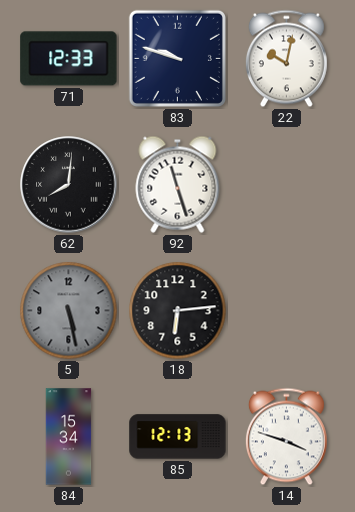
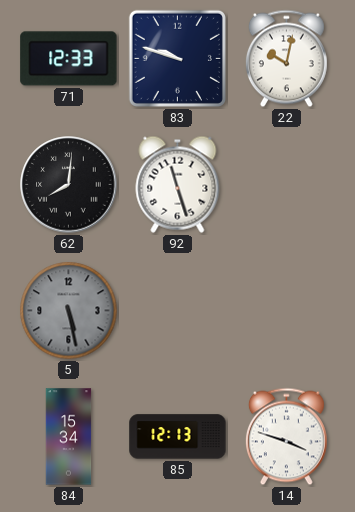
18: 6:14 -> none
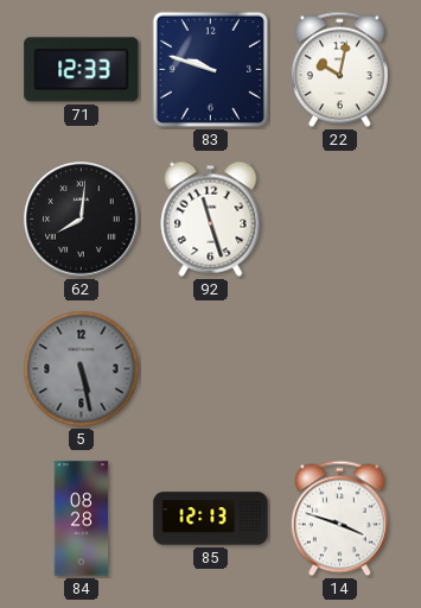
84: 15:34 -> 08:28
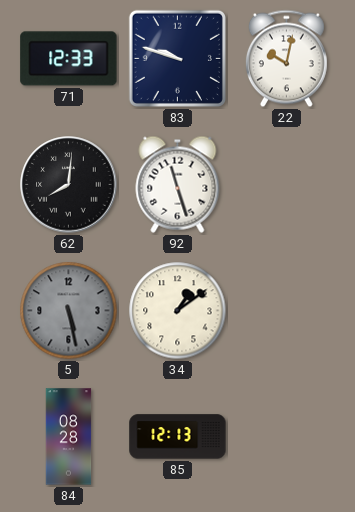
34: none -> 1:09
14: 3:48 -> none
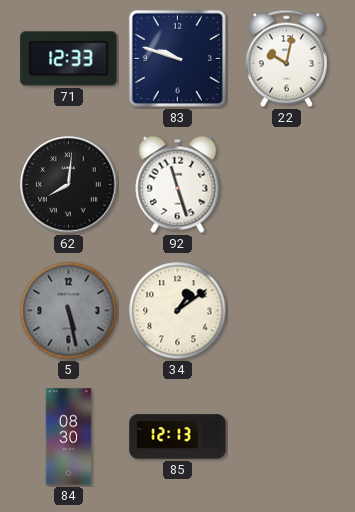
84: 08:28 -> 08:30
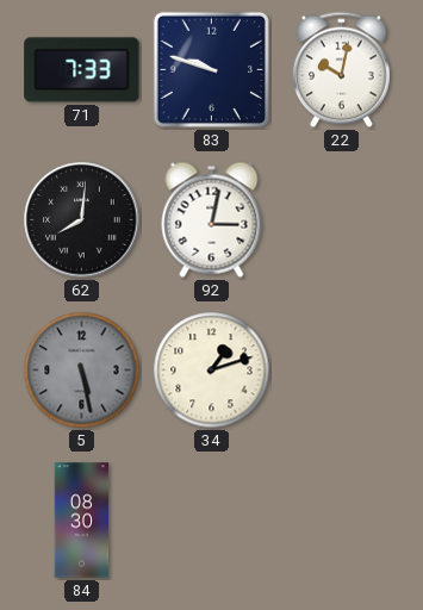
71: 12:33 -> 7:33
92: 11:27 -> 3:02
34: 1:09 -> 1:12
85: 12:13 -> none
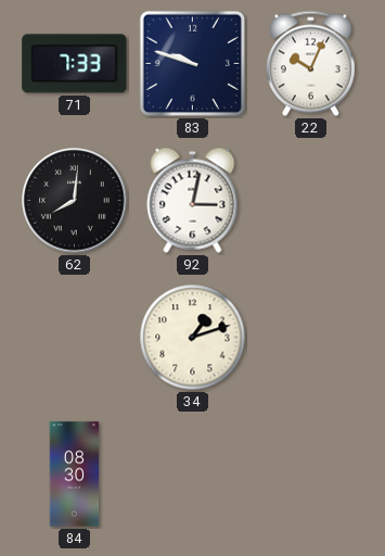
22: 10:02 -> 10:04
5: 5:28 -> none
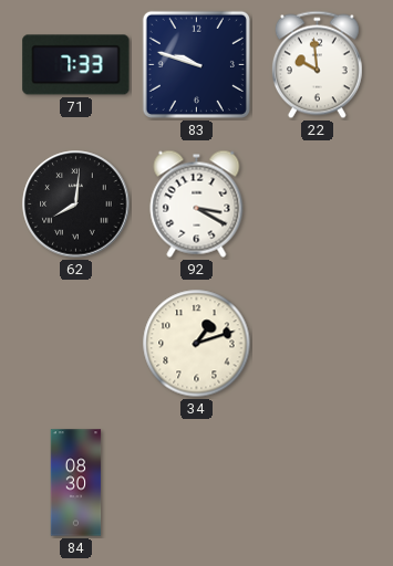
22: 10:04 -> 9:59
92: 3:02 -> 3:20
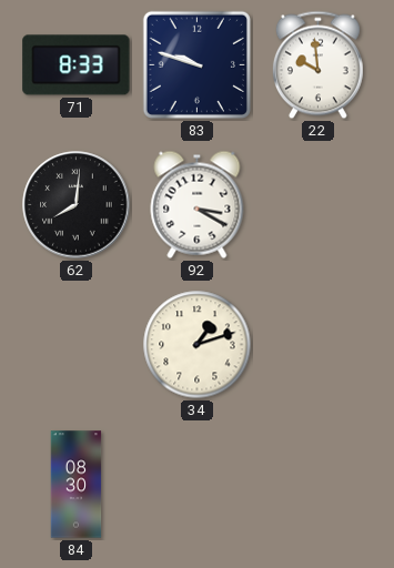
71: 7:33 -> 8:33
